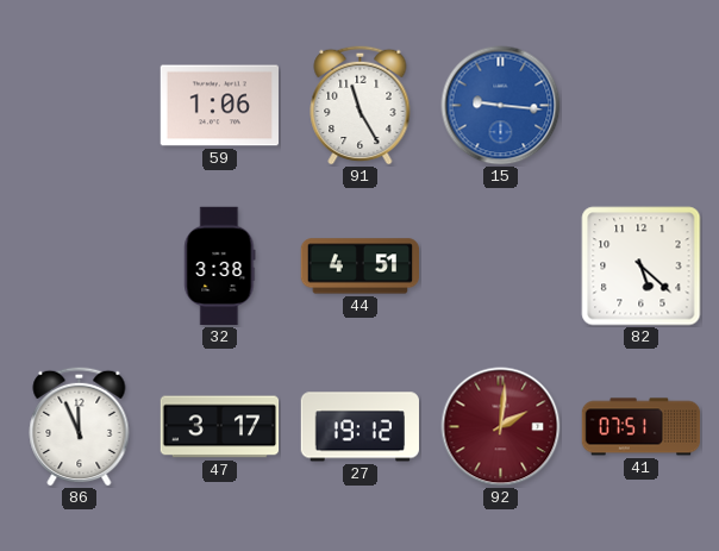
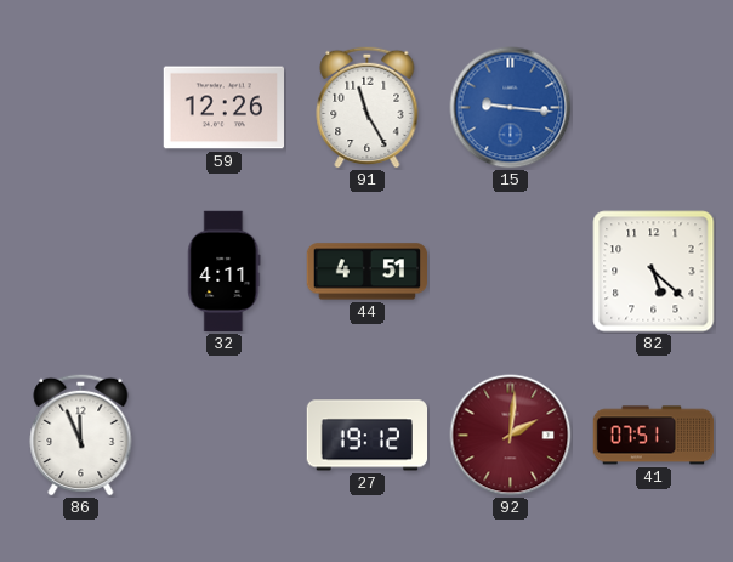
59: 1:06 -> 12:26
32: 3:38 -> 4:11
47: 3:17 -> none
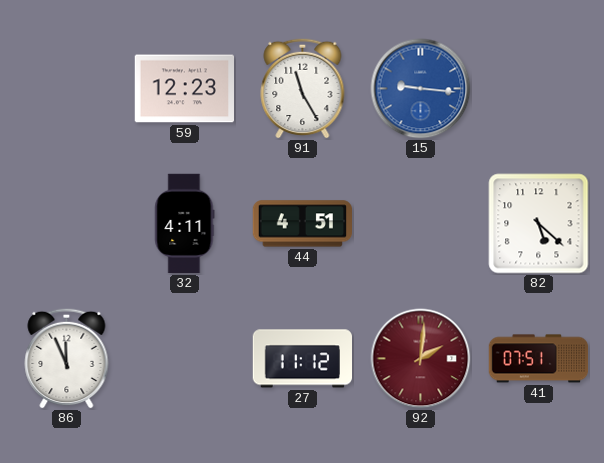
59: 12:26 -> 12:23
27: 19:12 -> 11:12
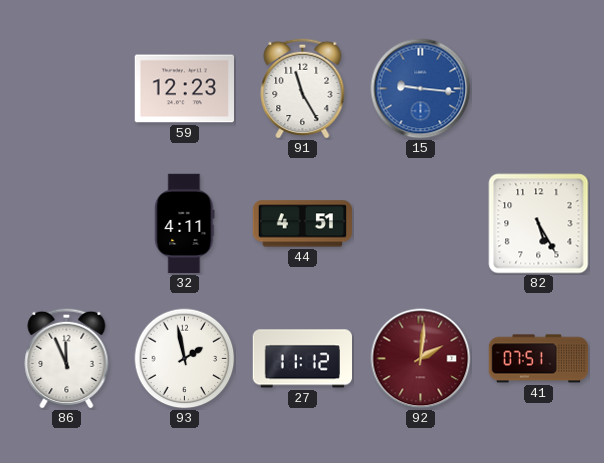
82: 5:22 -> 5:25
93: none -> 1:58
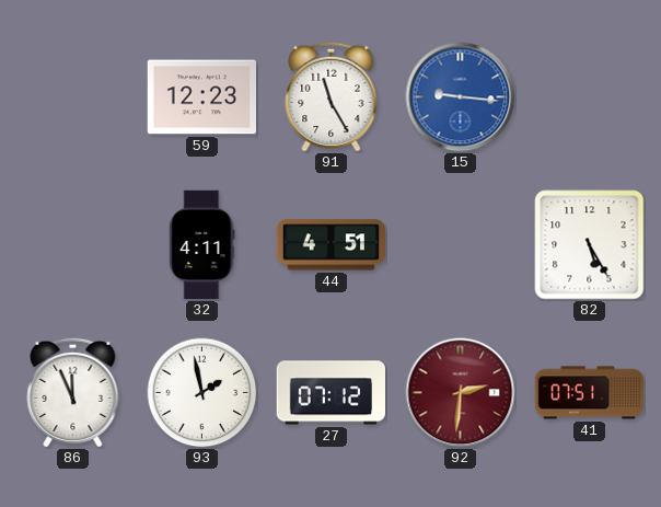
27: 11:12 -> 07:12
92: 2:01 -> 2:31
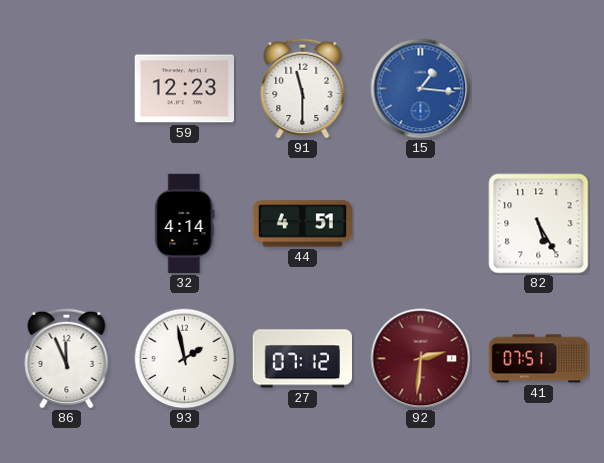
91: 11:25 -> 11:30
15: 9:16 -> 1:16
32: 4:11 -> 4:14
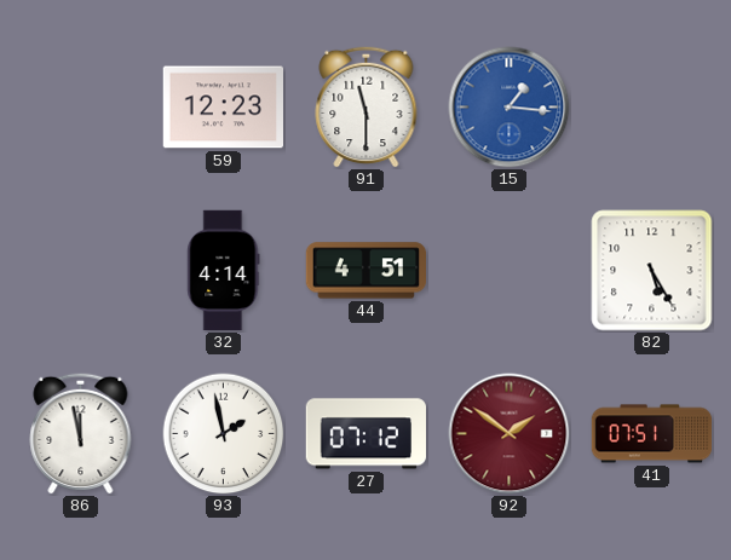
86: 11:56 -> 11:58
92: 2:31 -> 1:51
